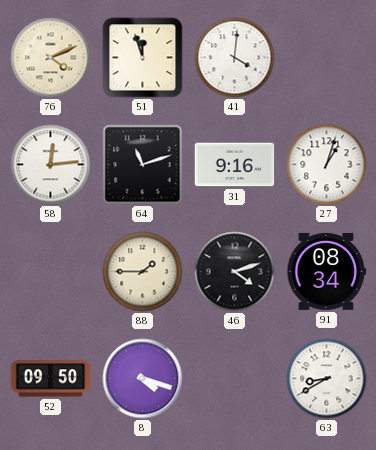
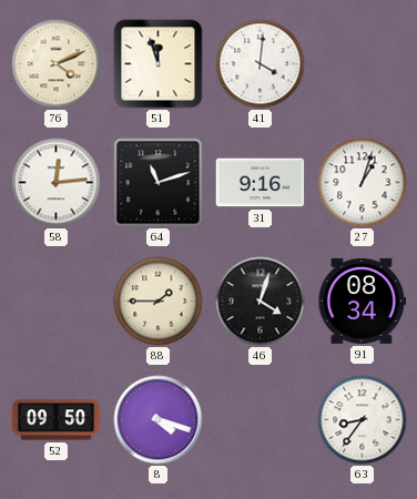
46: 4:12 -> 4:03
63: 8:40 -> 8:36
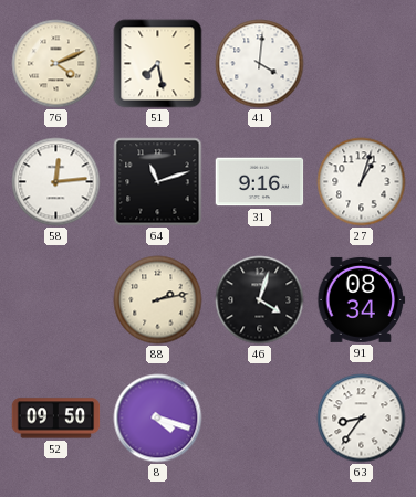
51: 11:57 -> 7:28
88: 1:45 -> 2:13
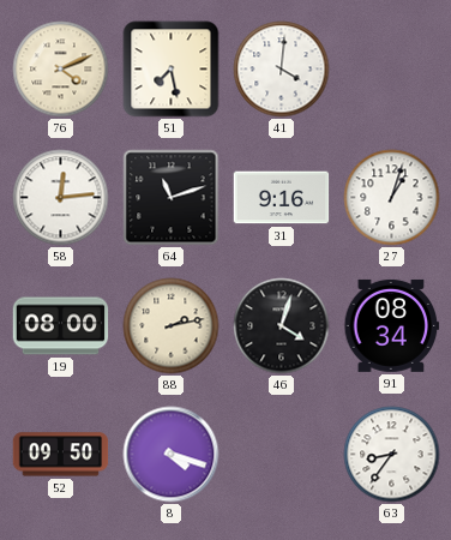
19: none -> 08:00
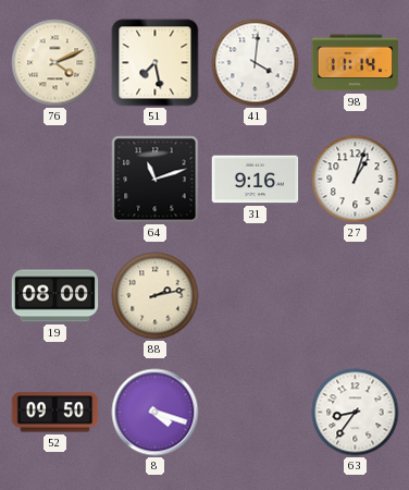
98: none -> 11:14
58: 12:14 -> none
46: 4:03 -> none
91: 08:34 -> none
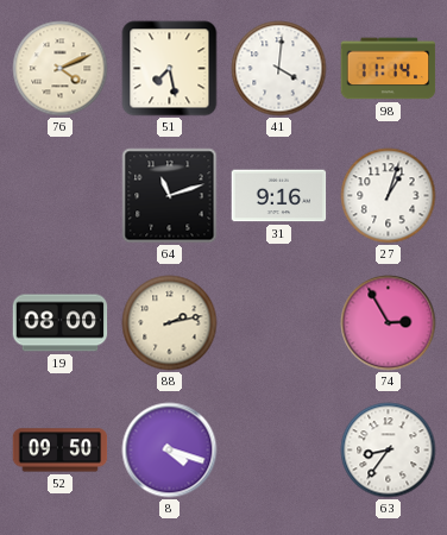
74: none -> 2:55
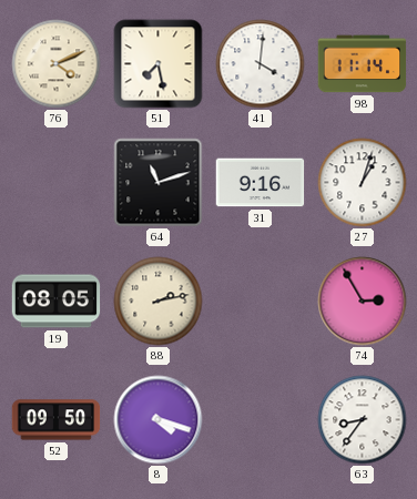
19: 08:00 -> 08:05
